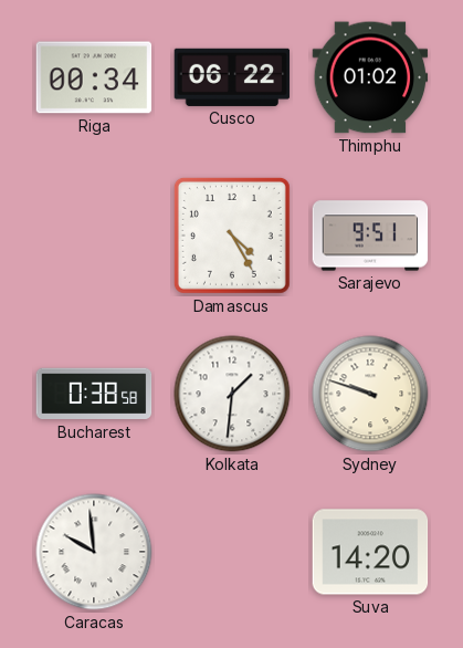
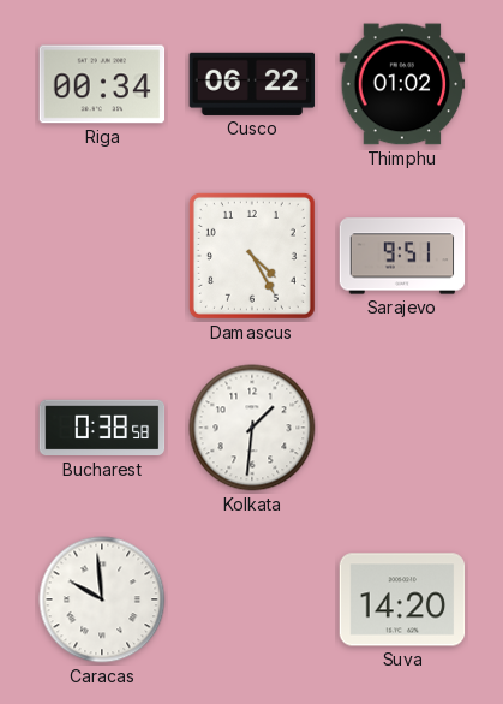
Sydney: 9:48 -> none
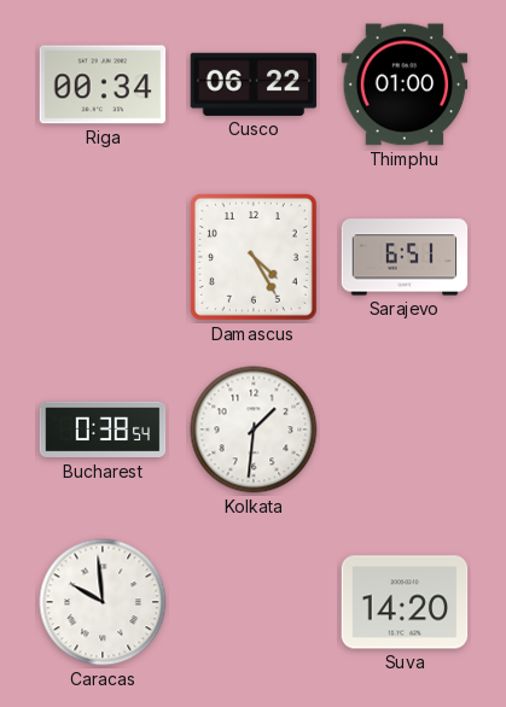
Thimphu: 01:02 -> 01:00
Sarajevo: 9:51 -> 6:51
Bucharest: 0:38:58 -> 0:38:54
